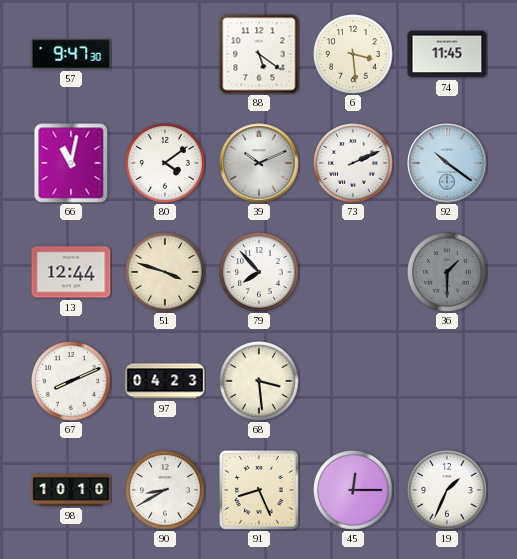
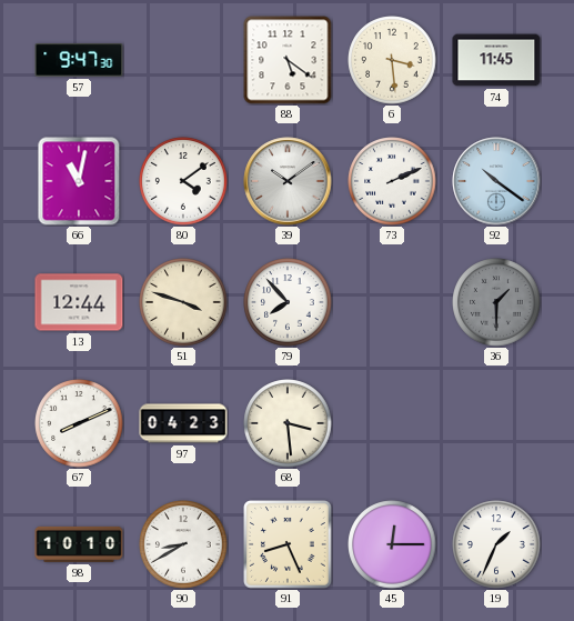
39: 10:11 -> 10:09
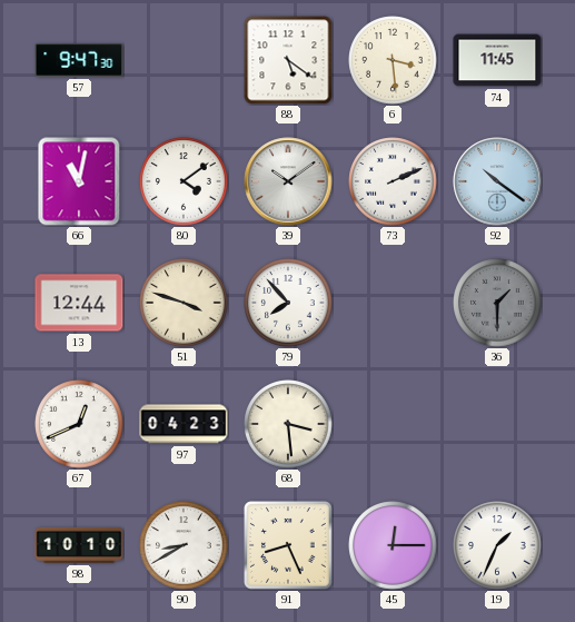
67: 8:11 -> 12:41
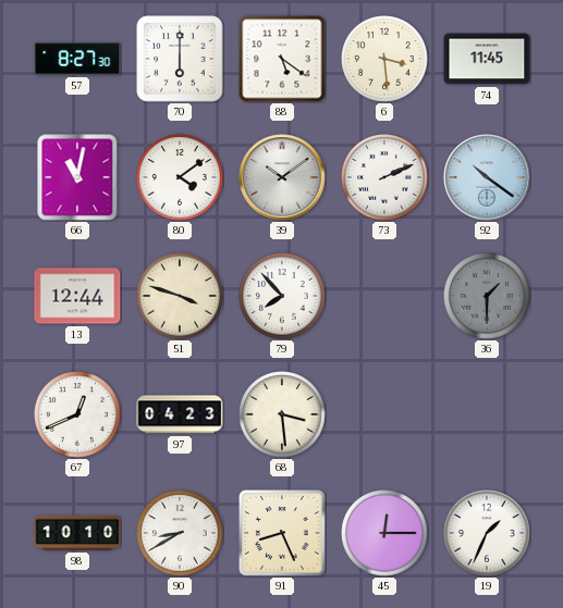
57: 9:47 -> 8:27
70: none -> 6:00
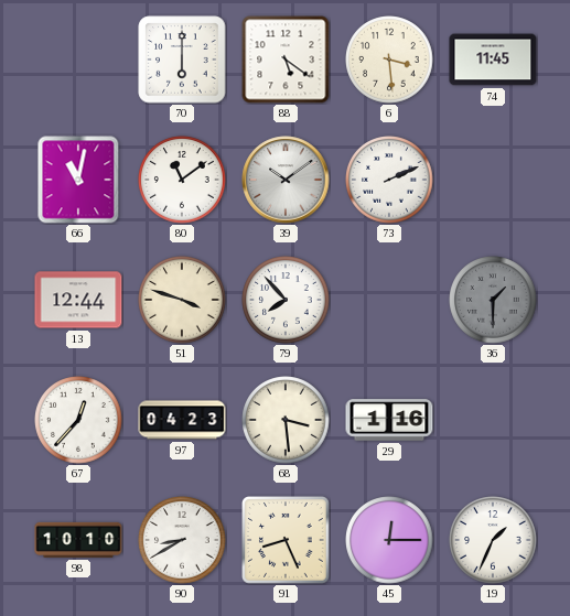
57: 8:27 -> none
80: 4:09 -> 11:09
92: 10:21 -> none
67: 12:41 -> 12:37
29: none -> 1:16
